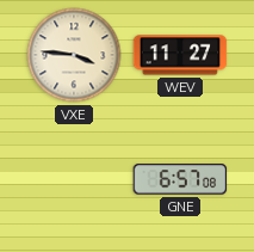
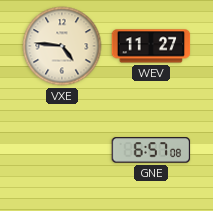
VXE: 3:46 -> 4:46
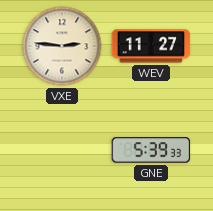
VXE: 4:46 -> 2:46
GNE: 6:57 -> 5:39
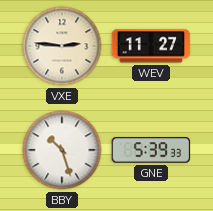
BBY: none -> 10:27
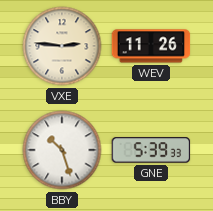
WEV: 11:27 -> 11:26
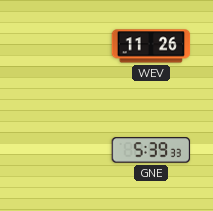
VXE: 2:46 -> none
BBY: 10:27 -> none
